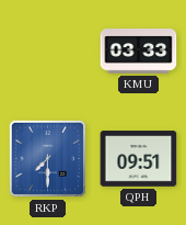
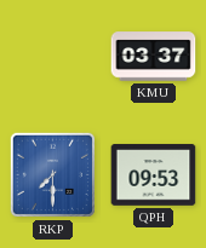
KMU: 03:33 -> 03:37
QPH: 09:51 -> 09:53
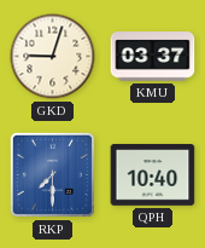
GKD: none -> 9:03
QPH: 09:53 -> 10:40
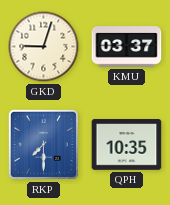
QPH: 10:40 -> 10:35
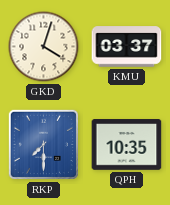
GKD: 9:03 -> 4:03
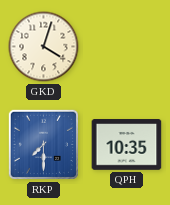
KMU: 03:37 -> none
